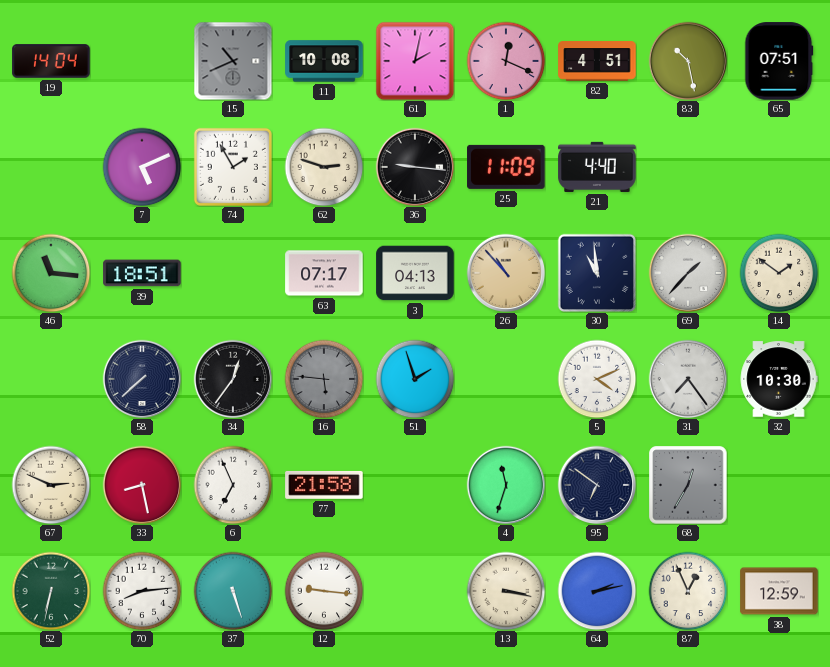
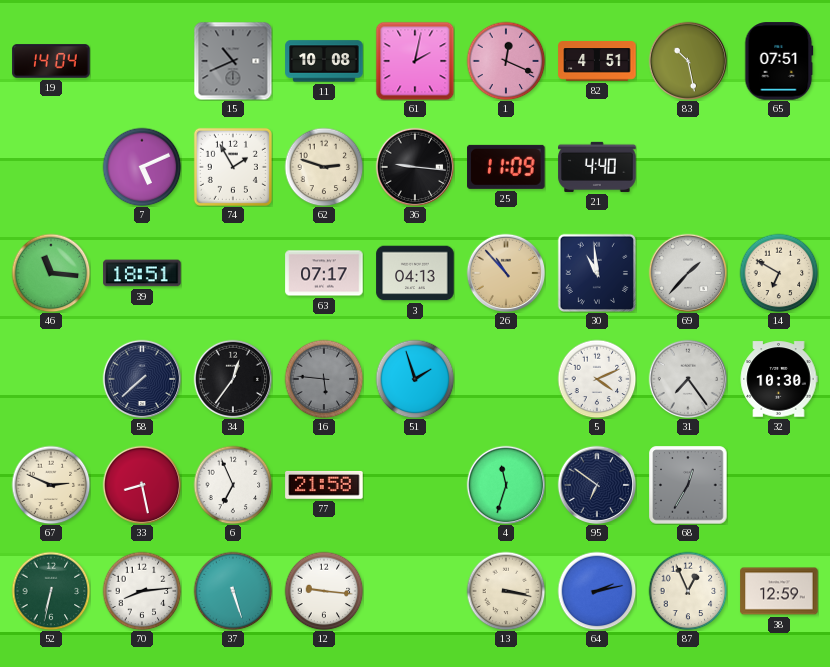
14: 1:51 -> 6:50
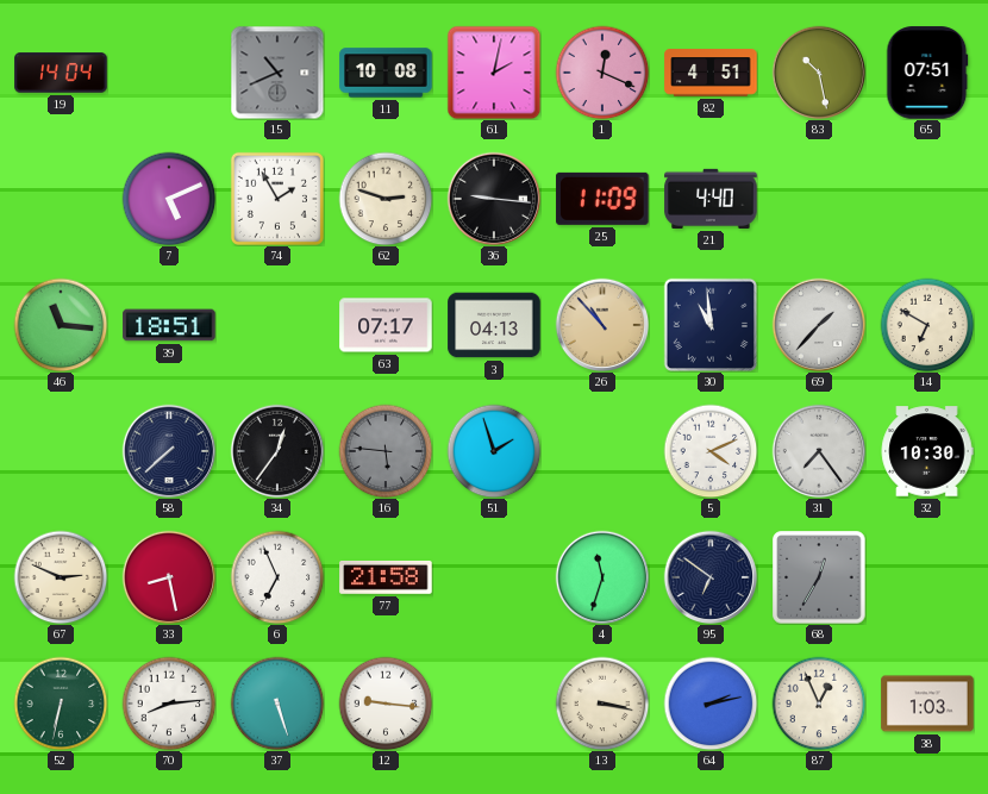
38: 12:59 -> 1:03
